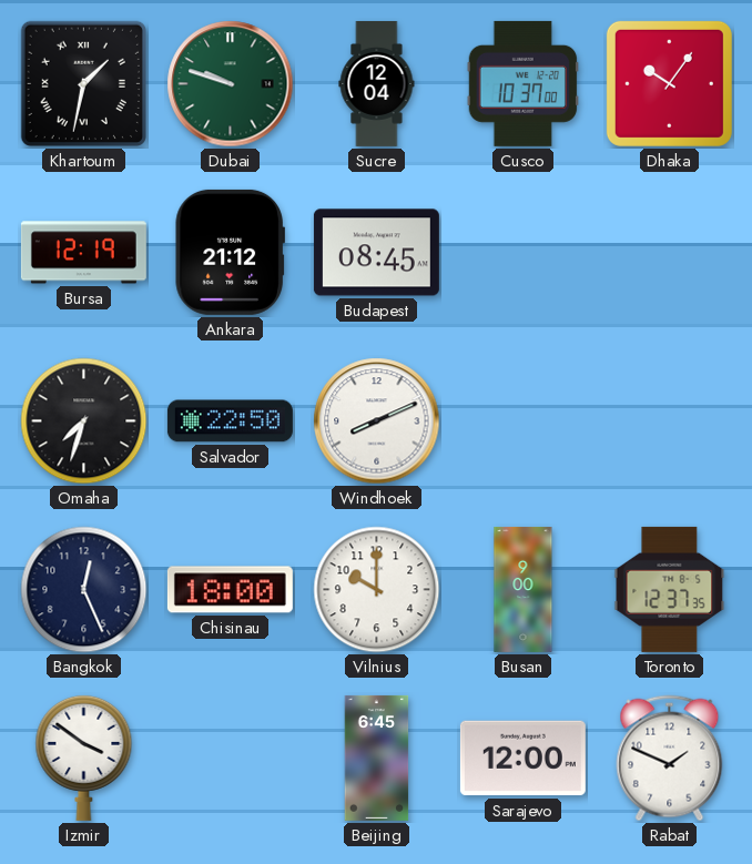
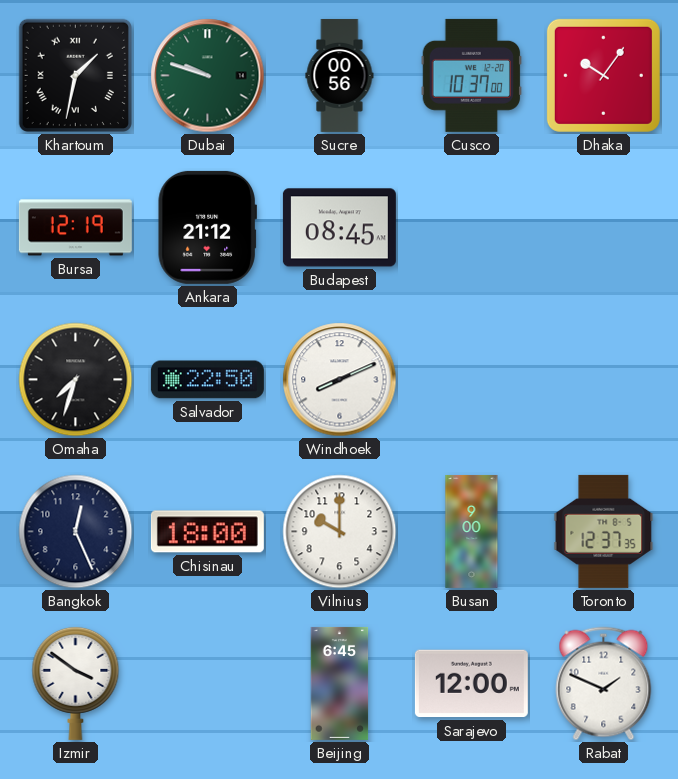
Sucre: 12:04 -> 00:56
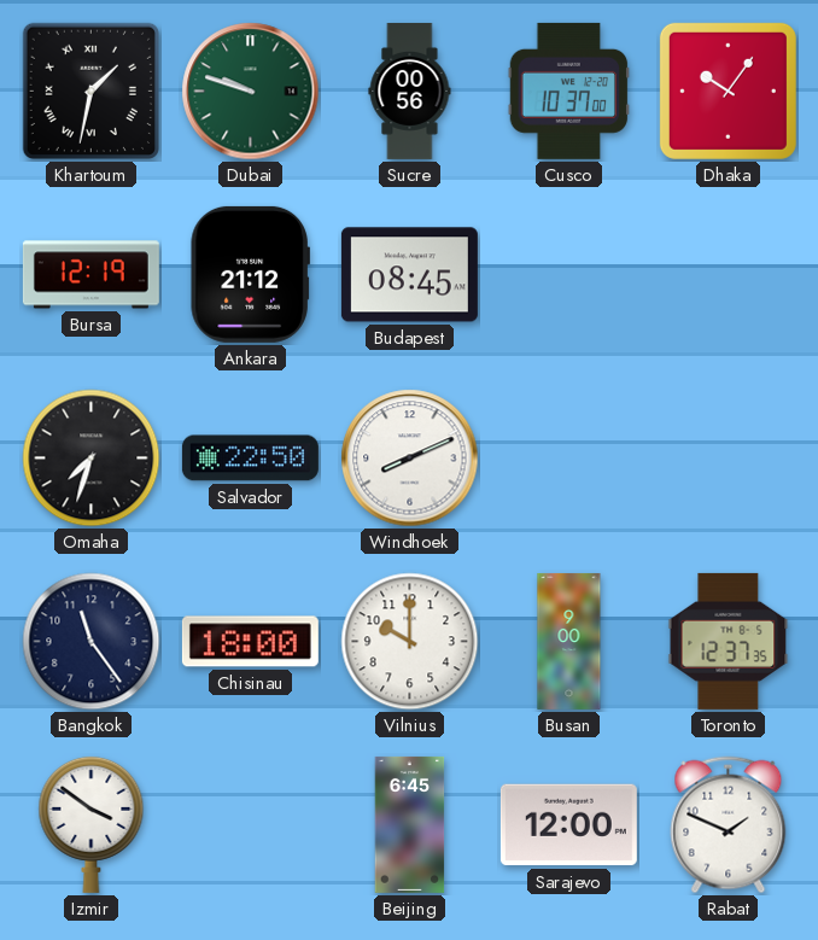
Bangkok: 12:26 -> 11:24
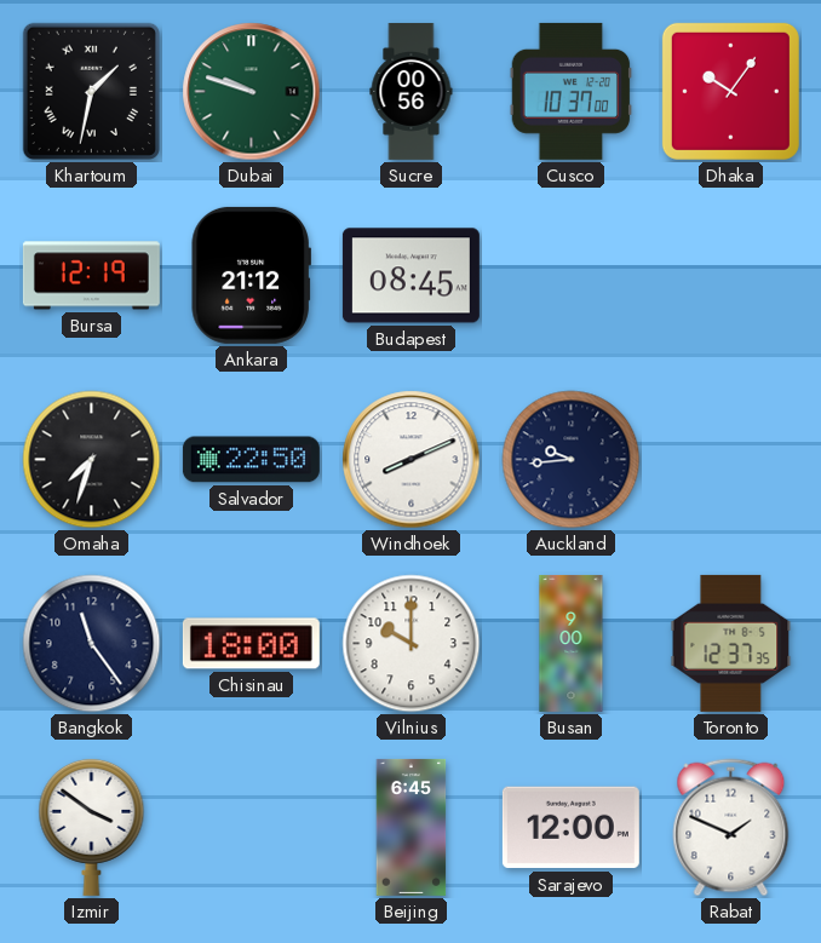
Auckland: none -> 9:44
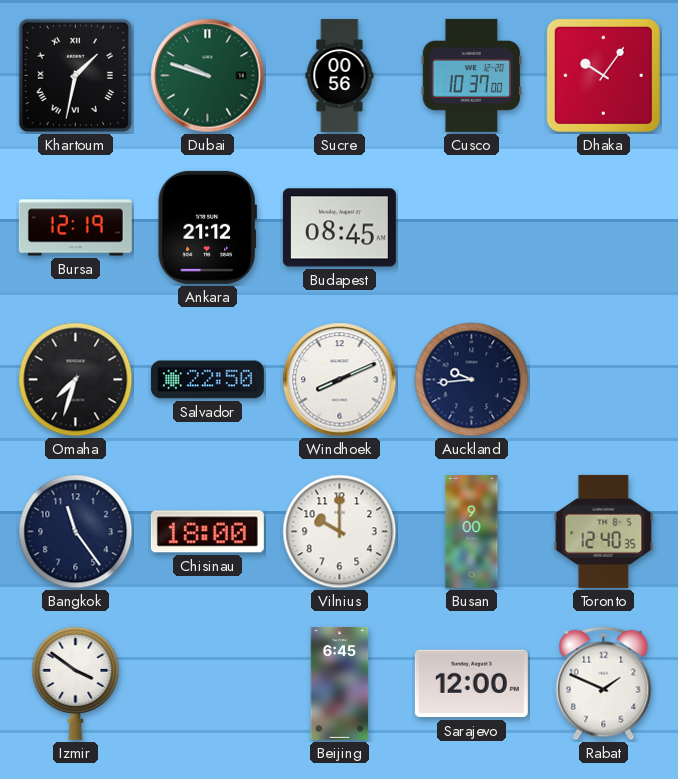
Toronto: 12:37 -> 12:40
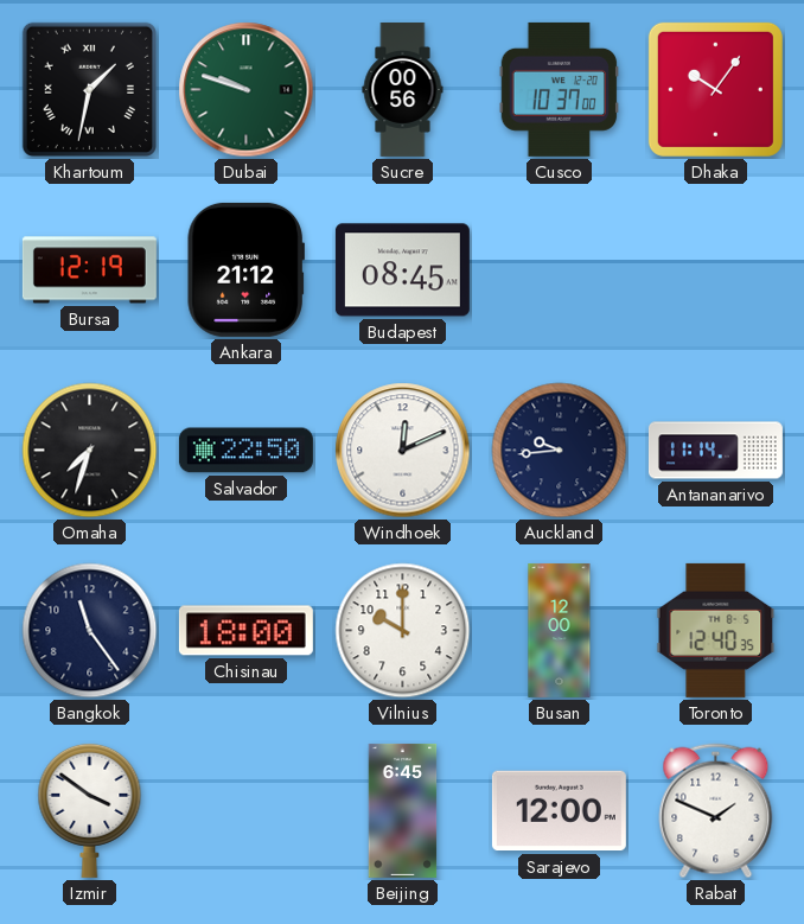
Windhoek: 8:11 -> 12:11
Antananarivo: none -> 11:14
Busan: 9:00 -> 12:00
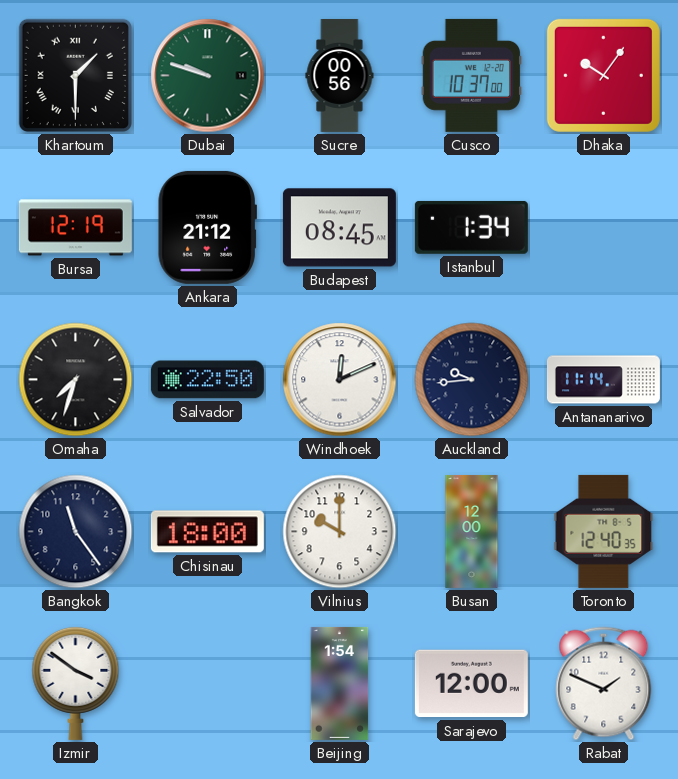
Khartoum: 1:32 -> 1:30
Istanbul: none -> 1:34
Beijing: 6:45 -> 1:54
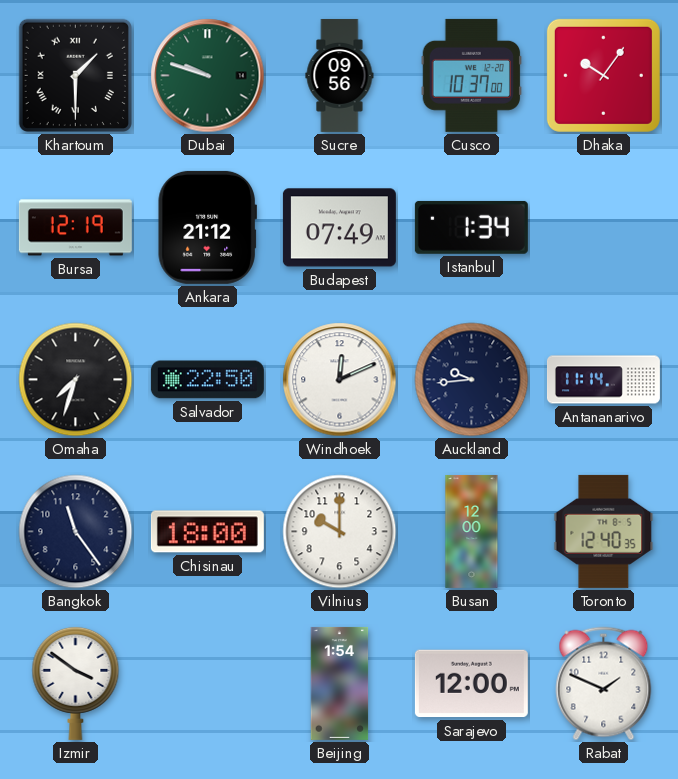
Sucre: 00:56 -> 09:56
Budapest: 08:45 -> 07:49
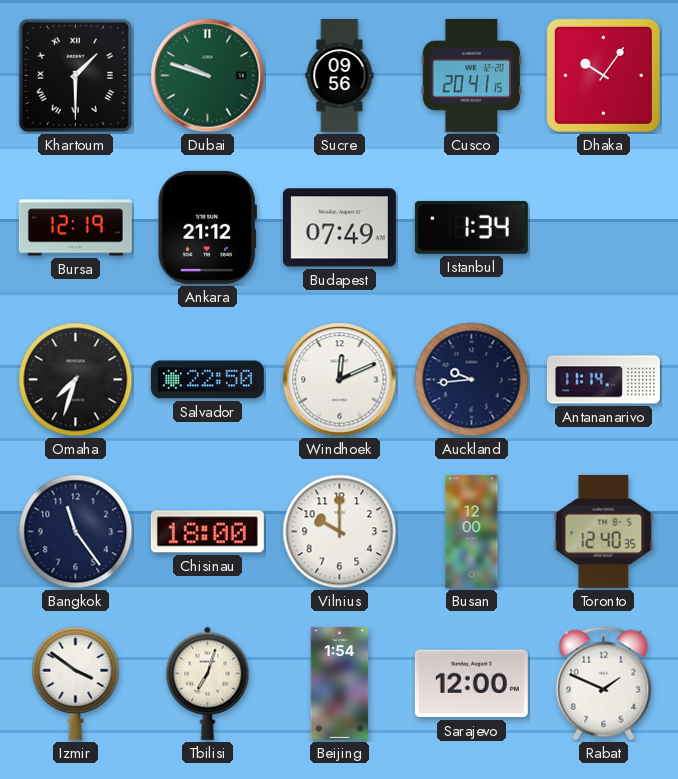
Cusco: 10:37 -> 20:41
Tbilisi: none -> 7:03
